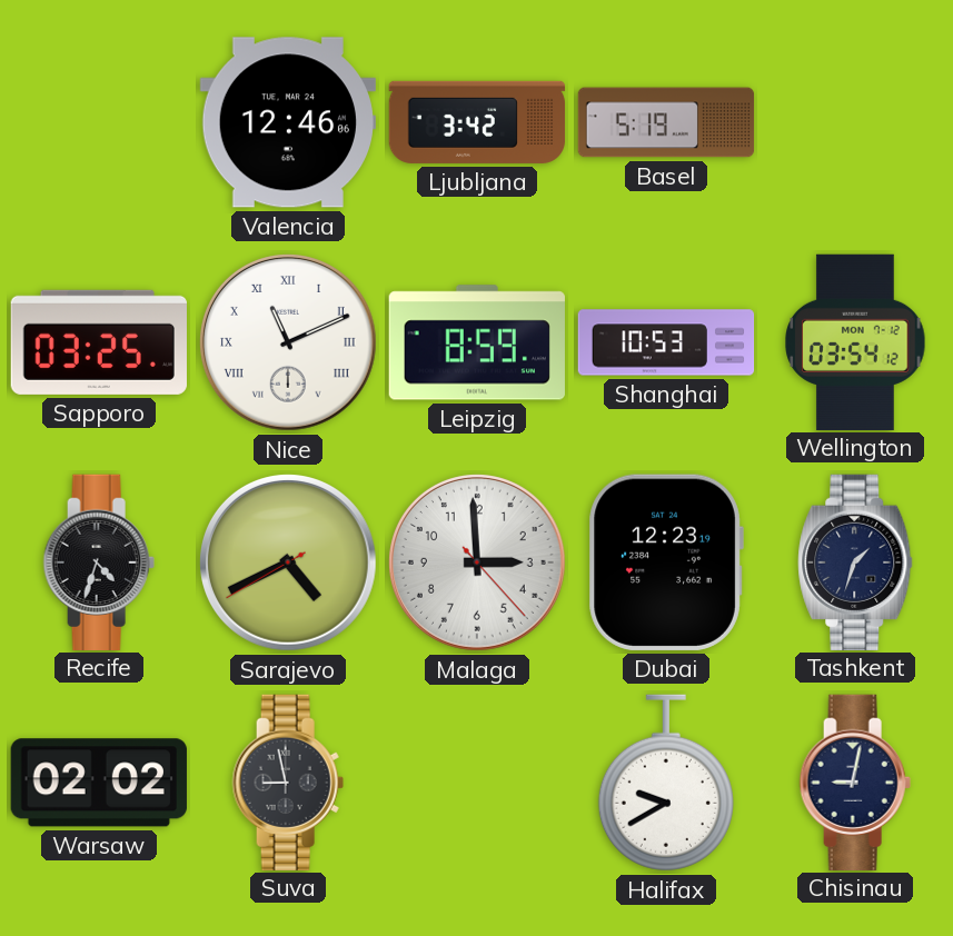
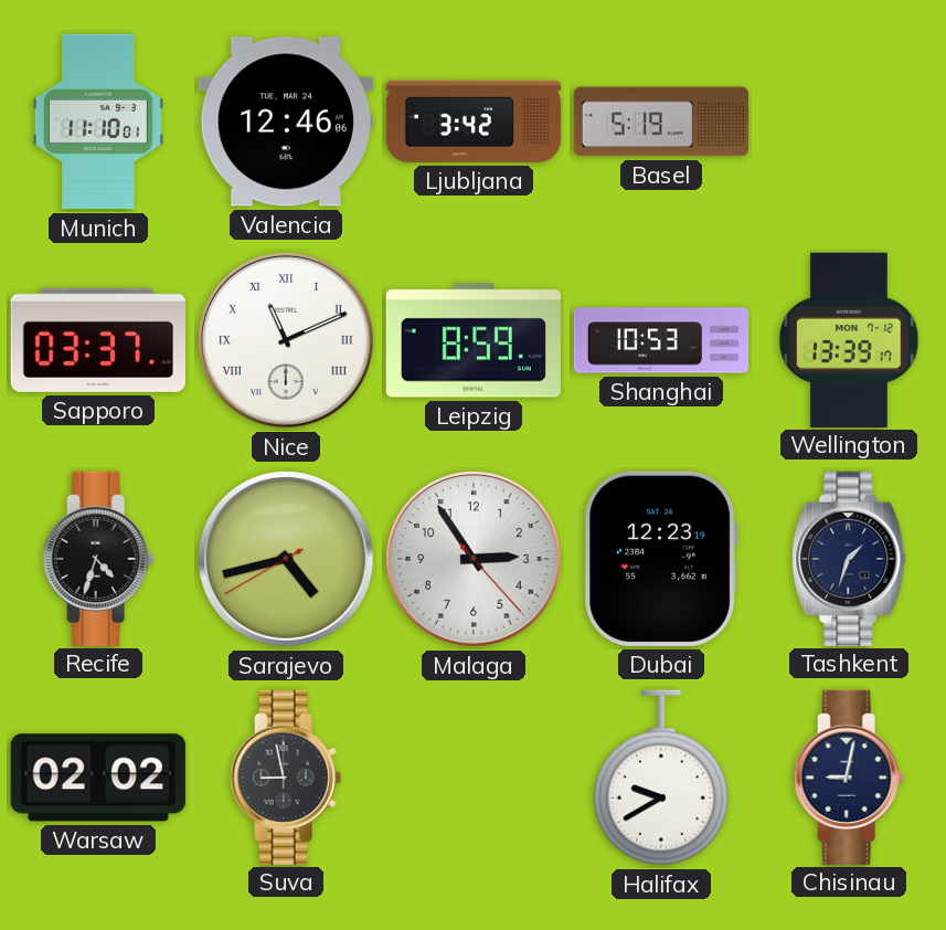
Munich: none -> 11:10
Sapporo: 03:25 -> 03:37
Wellington: 03:54 -> 13:39
Sarajevo: 4:40 -> 4:42
Malaga: 2:59 -> 2:54
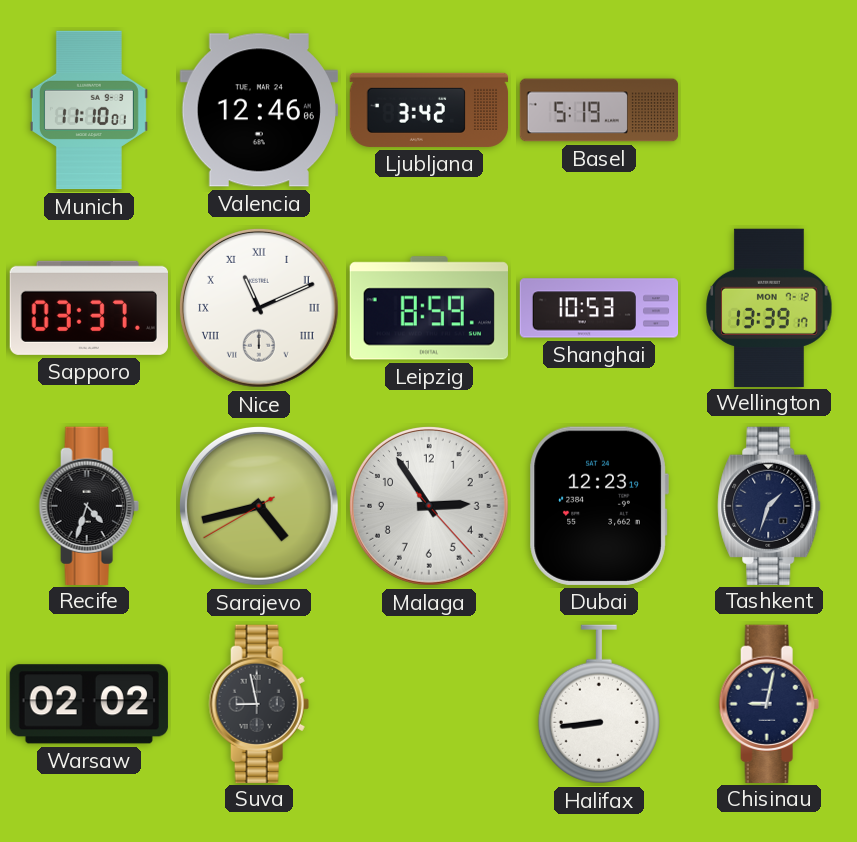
Halifax: 9:40 -> 8:44
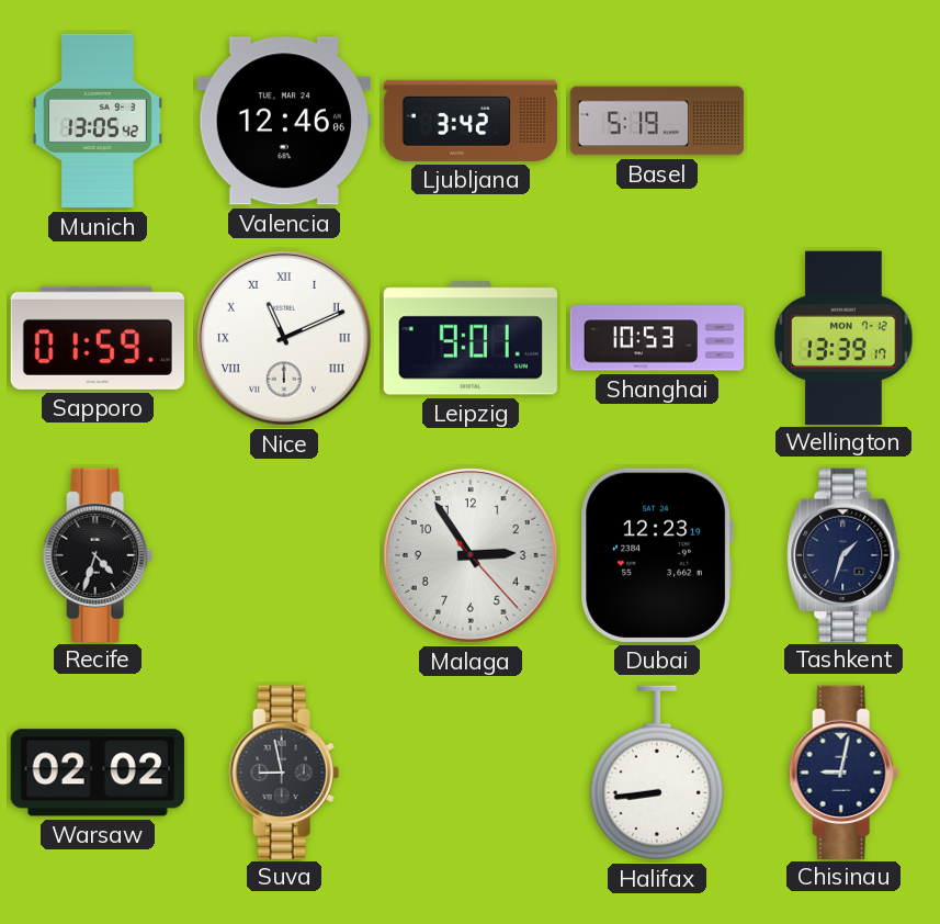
Munich: 11:10 -> 13:05
Sapporo: 03:37 -> 01:59
Leipzig: 8:59 -> 9:01
Sarajevo: 4:42 -> none
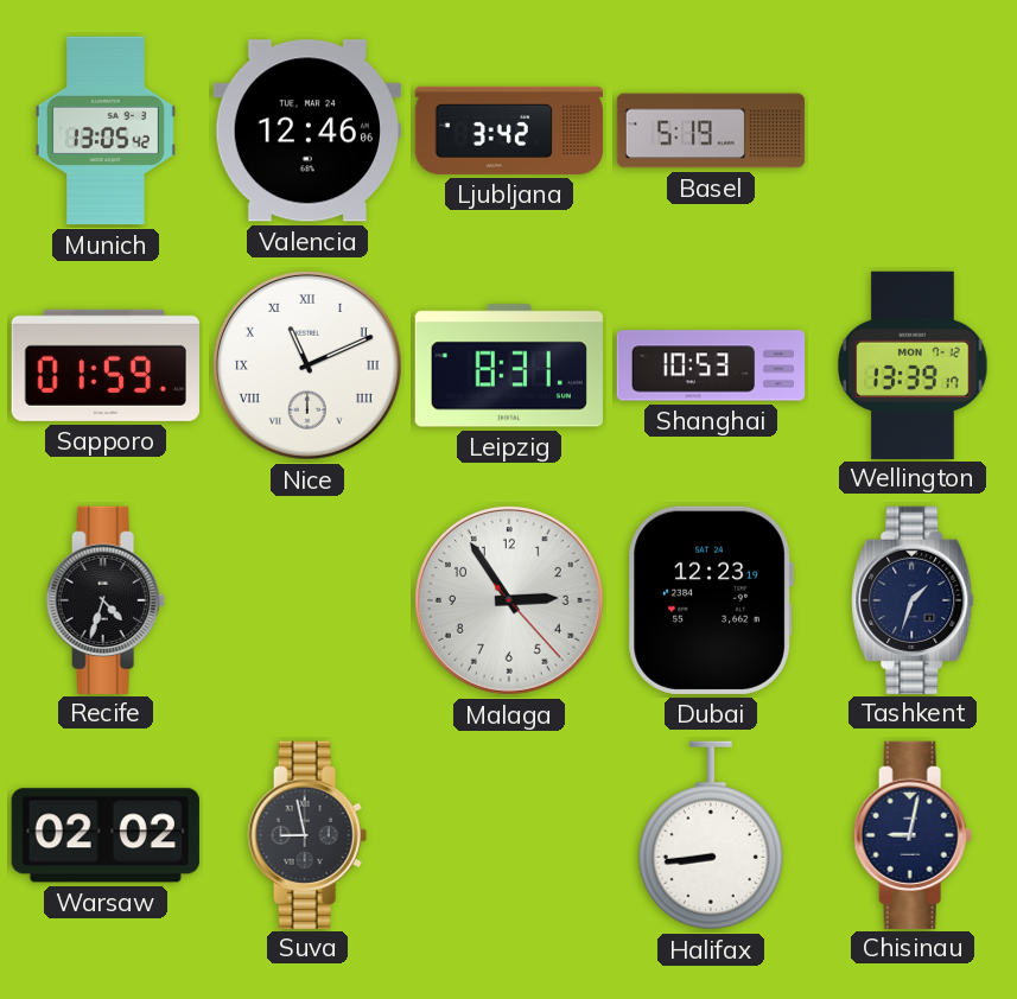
Leipzig: 9:01 -> 8:31
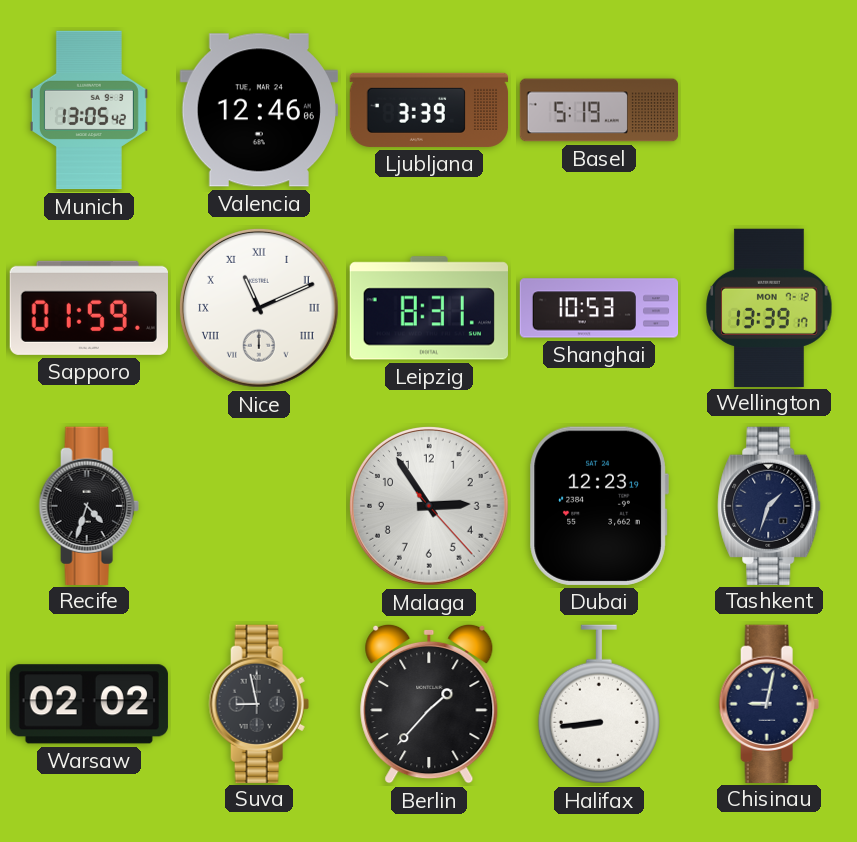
Ljubljana: 3:42 -> 3:39
Berlin: none -> 1:37
